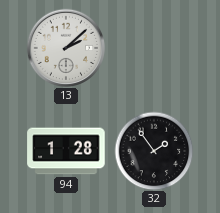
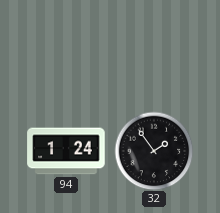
13: 2:08 -> none
94: 1:28 -> 1:24
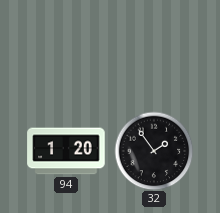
94: 1:24 -> 1:20
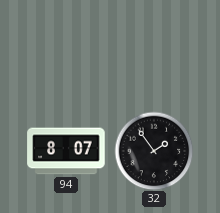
94: 1:20 -> 8:07
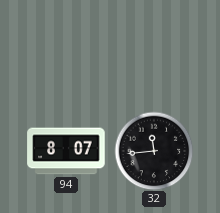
32: 1:54 -> 11:44
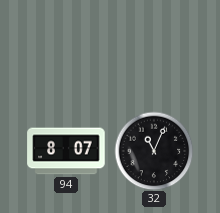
32: 11:44 -> 11:04
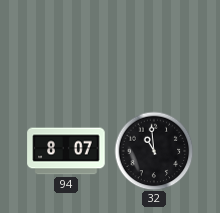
32: 11:04 -> 10:59
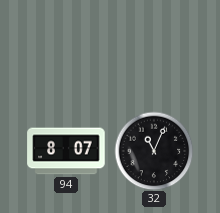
32: 10:59 -> 11:04
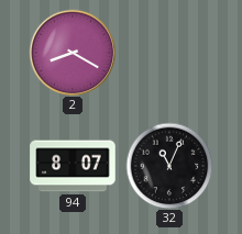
2: none -> 8:20
